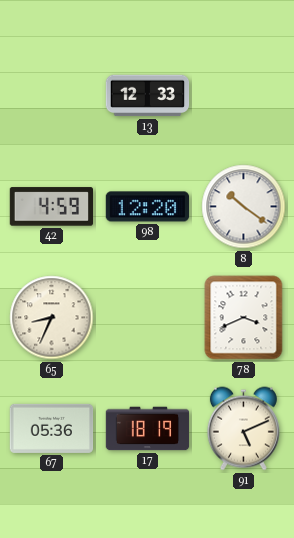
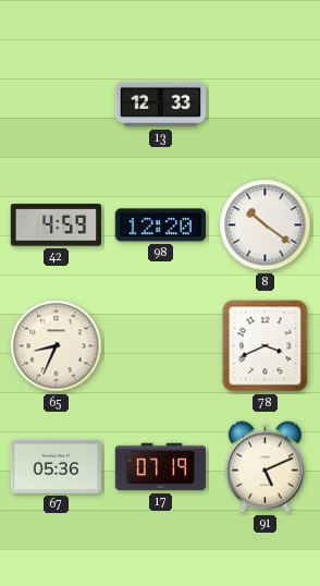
17: 18:19 -> 07:19
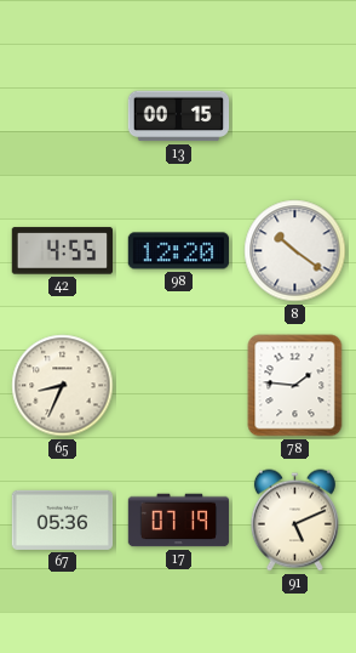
13: 12:33 -> 00:15
42: 4:59 -> 4:55
78: 3:41 -> 1:46
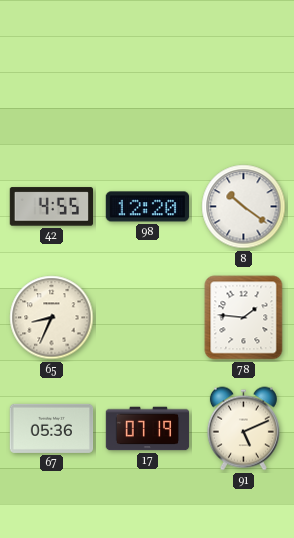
13: 00:15 -> none
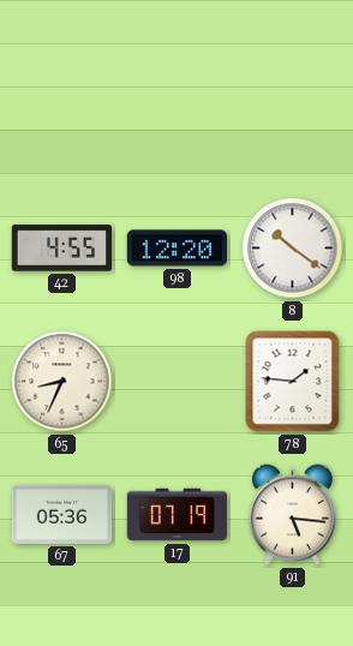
91: 5:11 -> 5:16
